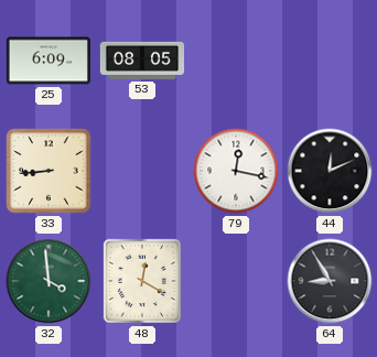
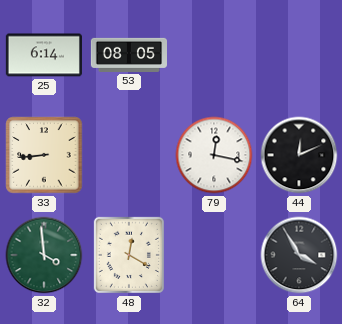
25: 6:09 -> 6:14
64: 8:55 -> 3:55
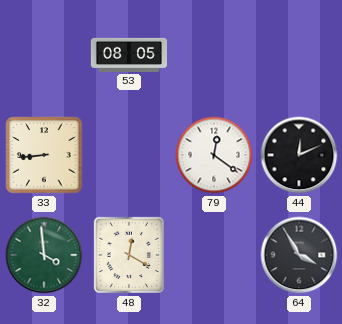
25: 6:14 -> none
79: 12:17 -> 12:21
